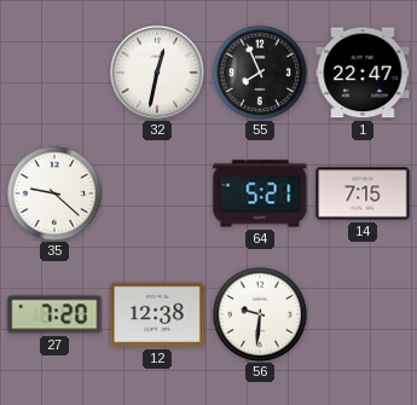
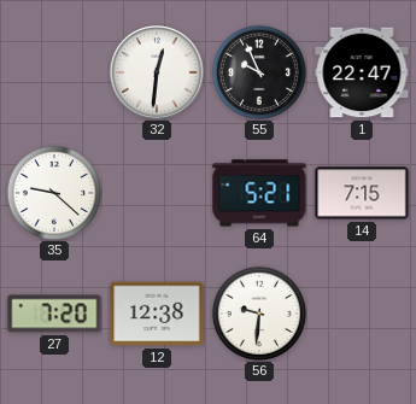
32: 12:32 -> 12:31
55: 7:56 -> 9:56
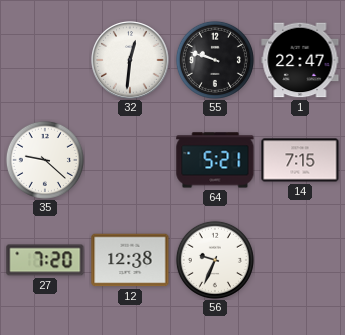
55: 9:56 -> 9:48
56: 9:31 -> 9:34
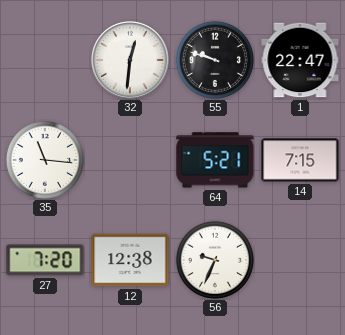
35: 9:22 -> 11:16
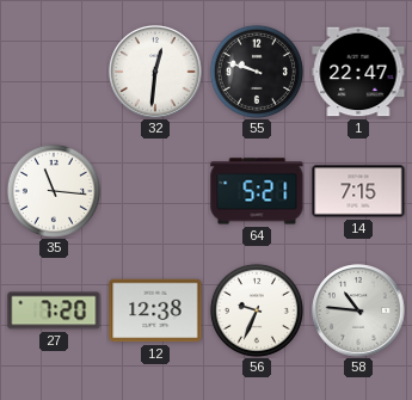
58: none -> 10:46
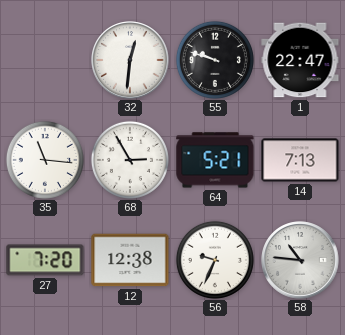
68: none -> 2:55
14: 7:15 -> 7:13
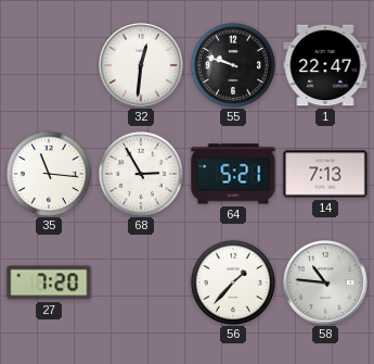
12: 12:38 -> none
56: 9:34 -> 1:37
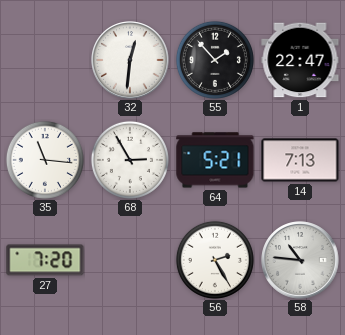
55: 9:48 -> 1:53
56: 1:37 -> 2:25
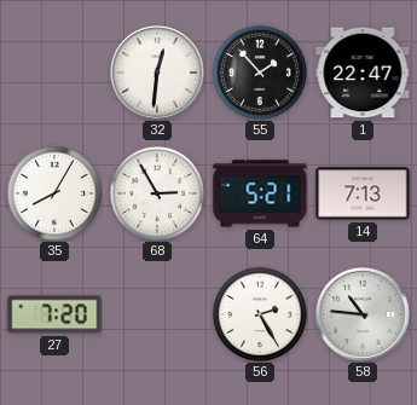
35: 11:16 -> 8:05
